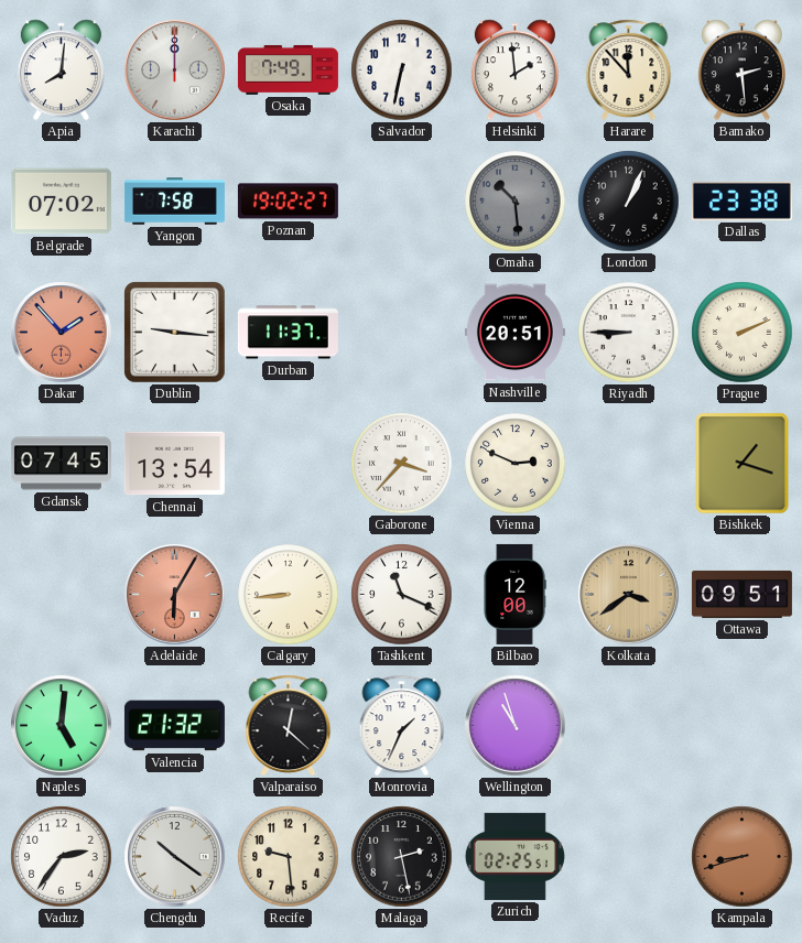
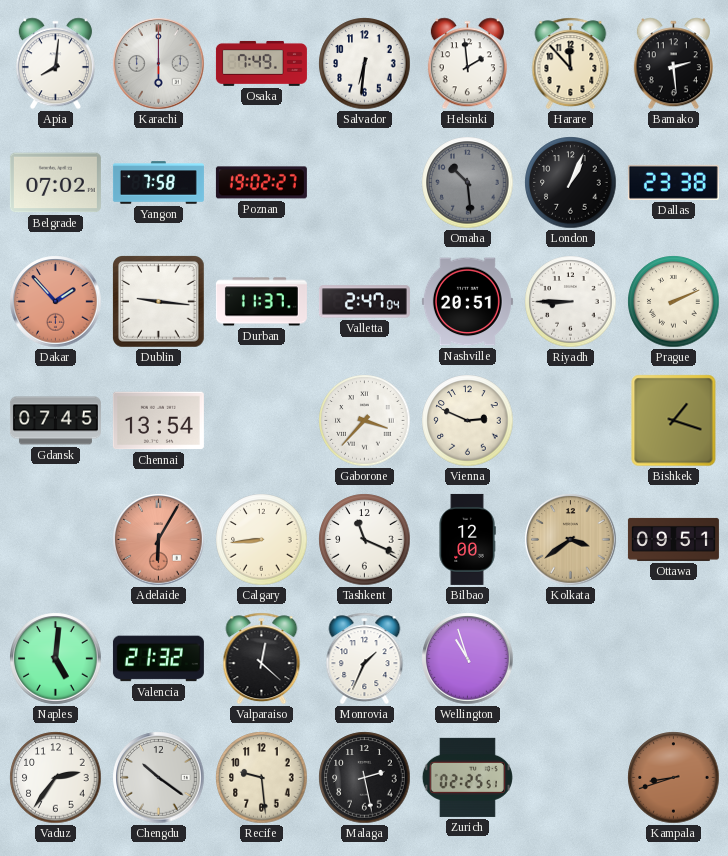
Karachi: 12:00 -> 6:00
Salvador: 6:32 -> 6:31
Valletta: none -> 2:47
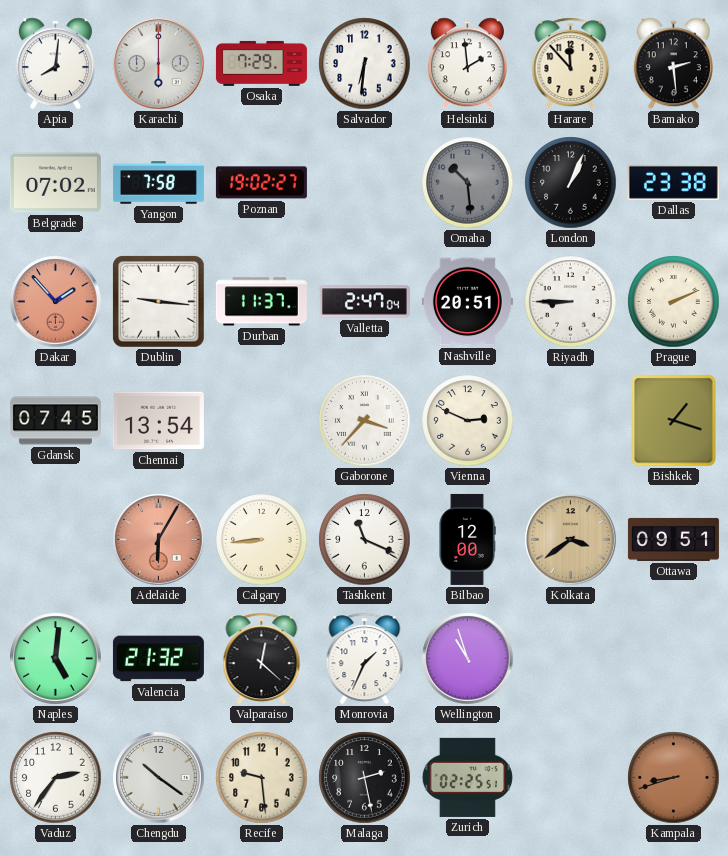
Osaka: 7:49 -> 7:29
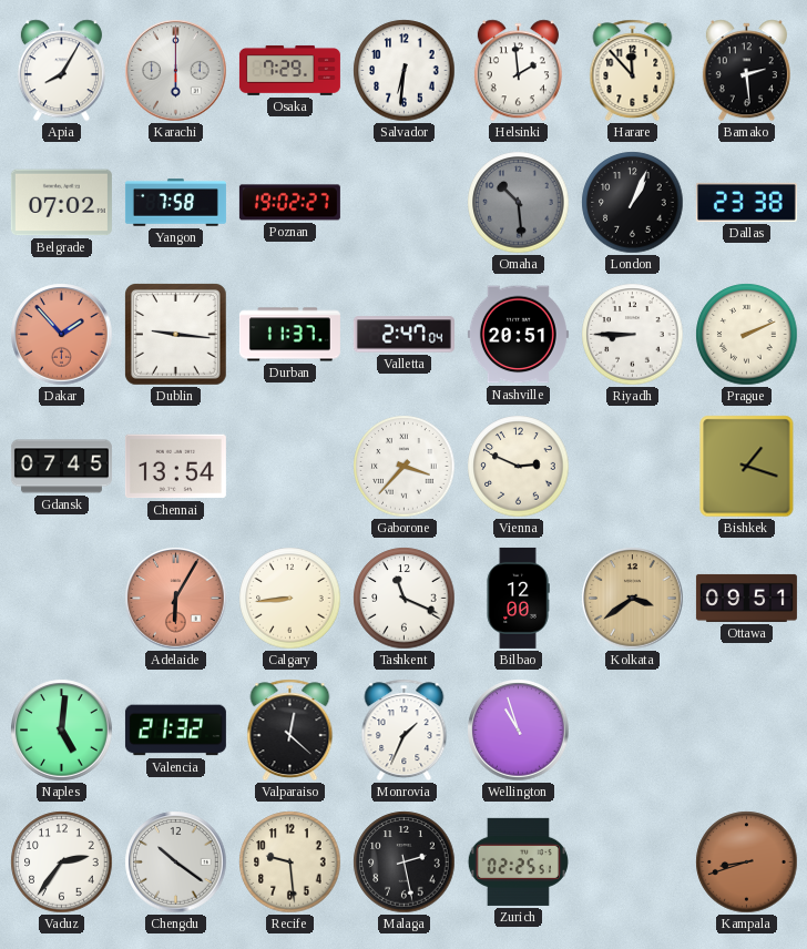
Apia: 8:01 -> 8:05
